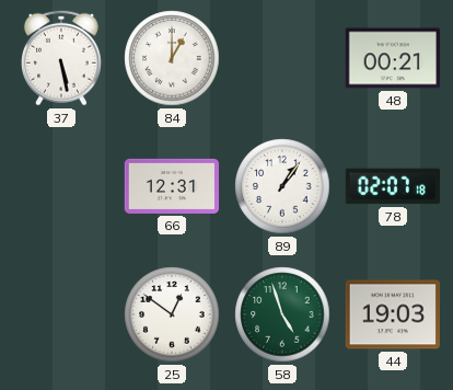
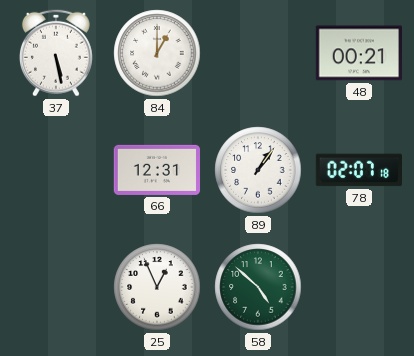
25: 12:51 -> 12:56
58: 4:57 -> 4:52
44: 19:03 -> none
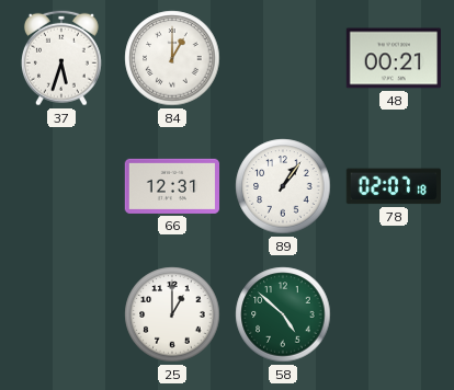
37: 5:28 -> 5:33
25: 12:56 -> 1:00
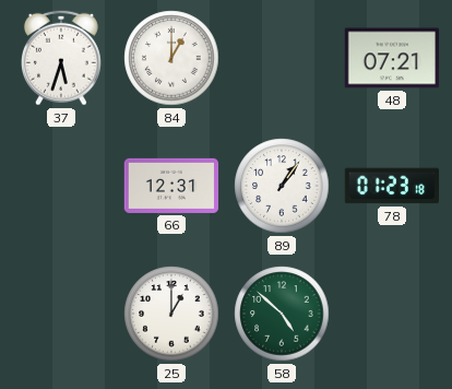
48: 00:21 -> 07:21
78: 02:07 -> 01:23
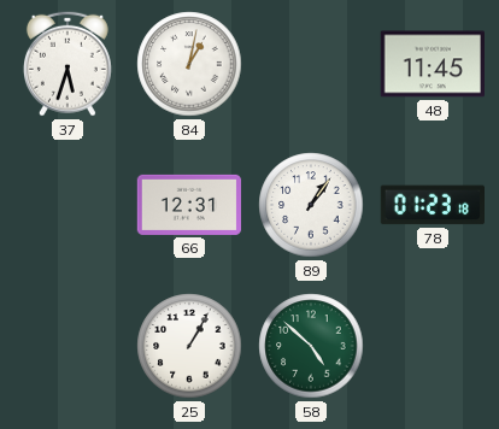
84: 1:00 -> 1:02
48: 07:21 -> 11:45
25: 1:00 -> 1:05
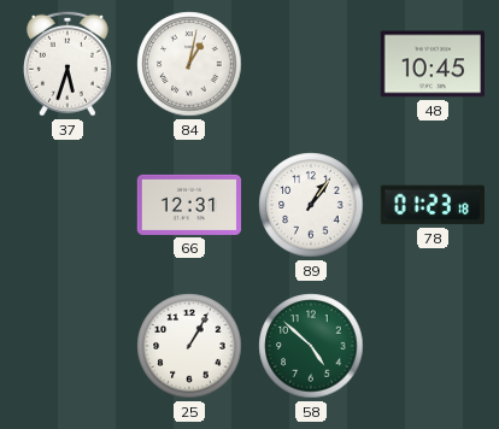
48: 11:45 -> 10:45
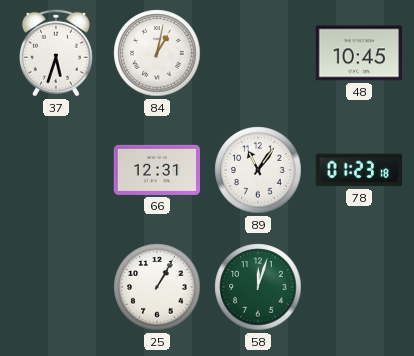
89: 1:06 -> 11:06
58: 4:52 -> 12:03
